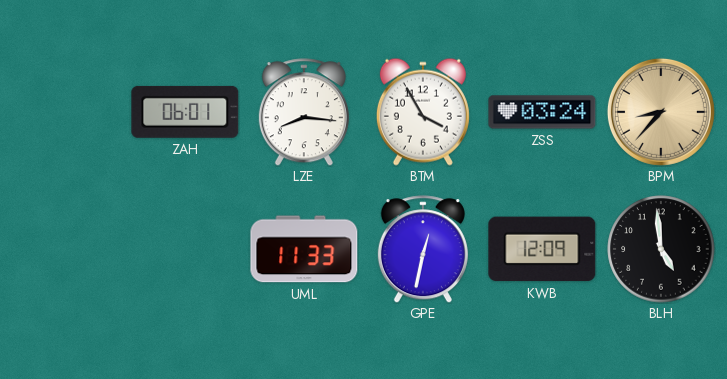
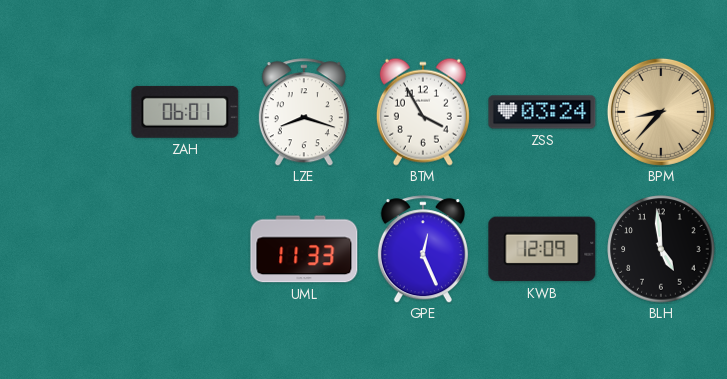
LZE: 8:16 -> 8:18
GPE: 12:32 -> 12:26
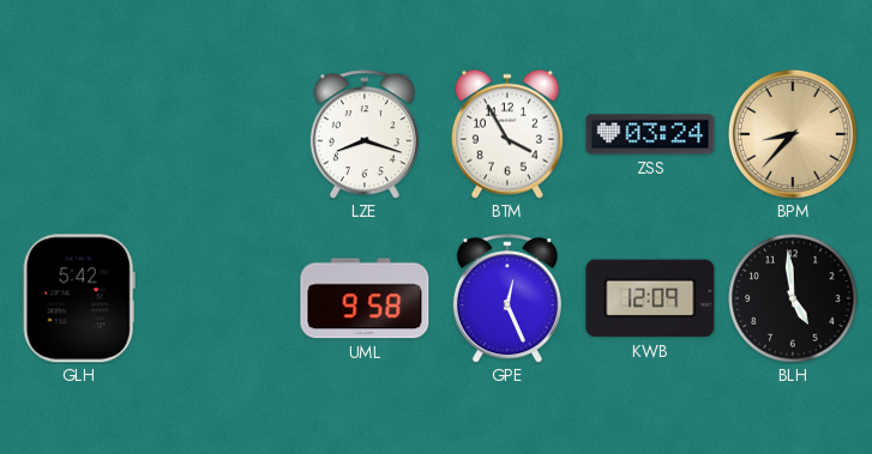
ZAH: 06:01 -> none
GLH: none -> 5:42
UML: 11:33 -> 9:58
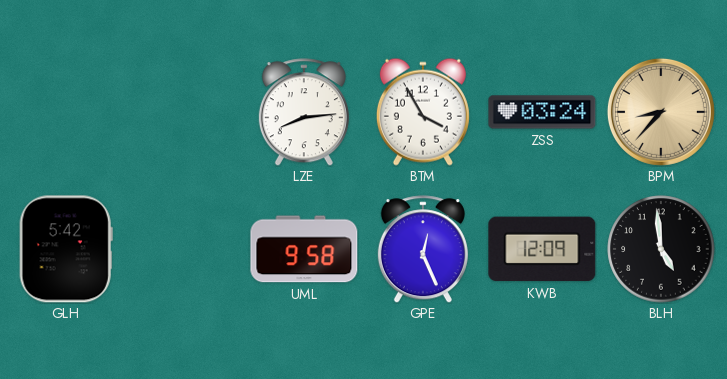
LZE: 8:18 -> 8:14
